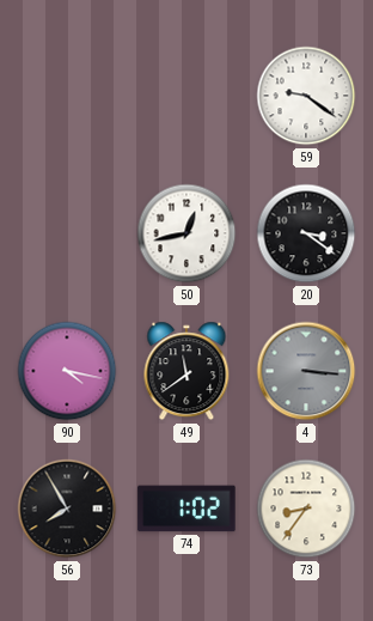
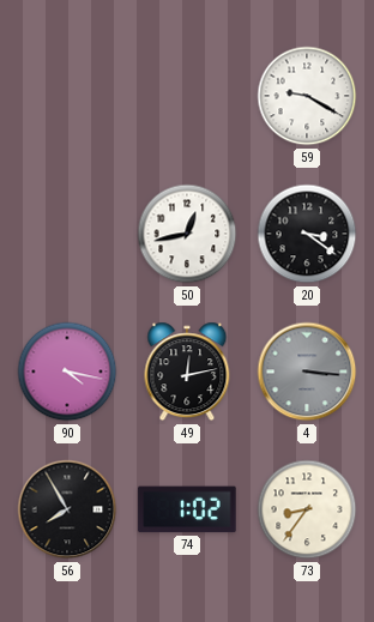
59: 9:21 -> 9:20
49: 11:39 -> 12:13
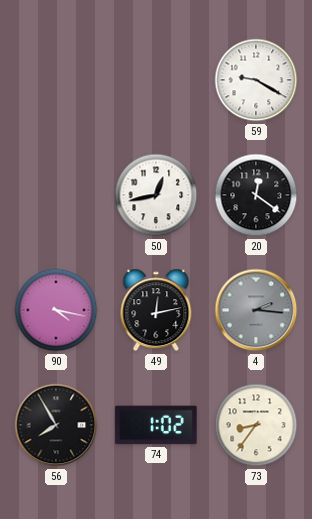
20: 3:21 -> 12:21
4: 3:16 -> 2:16
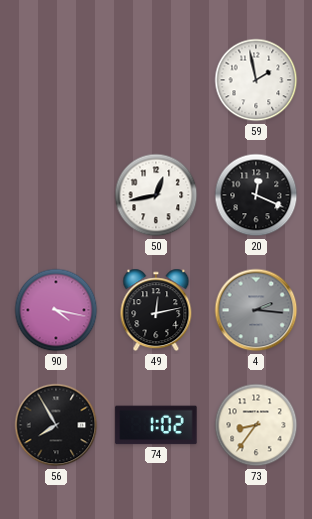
59: 9:20 -> 1:58
20: 12:21 -> 12:19
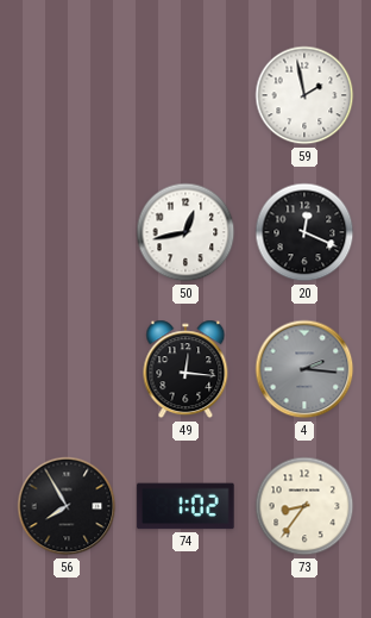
90: 4:17 -> none
49: 12:13 -> 12:16
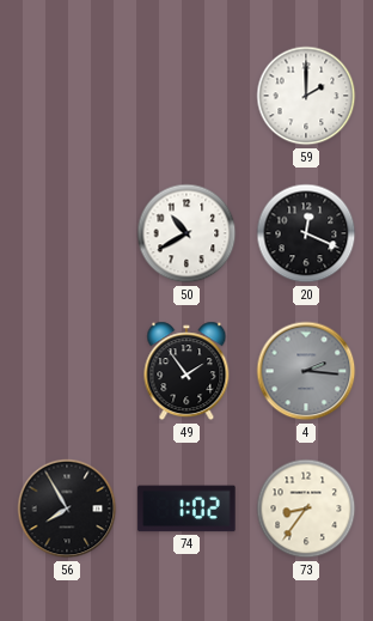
59: 1:58 -> 2:00
50: 12:43 -> 10:40
49: 12:16 -> 1:54
